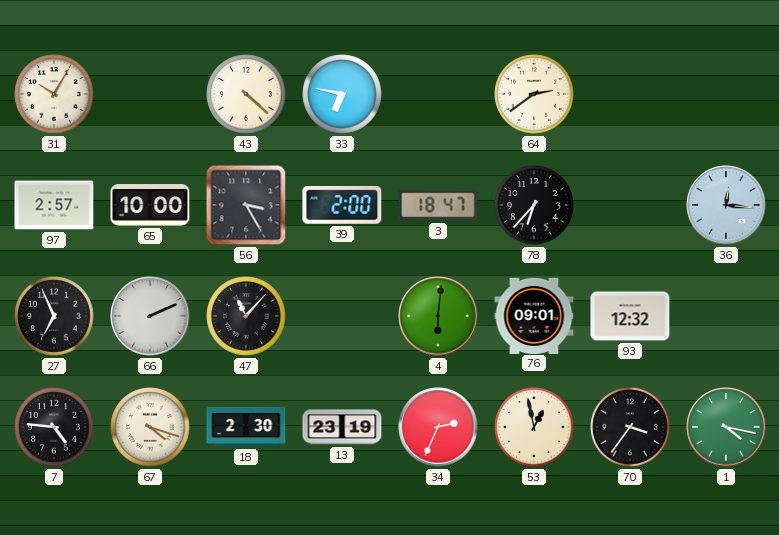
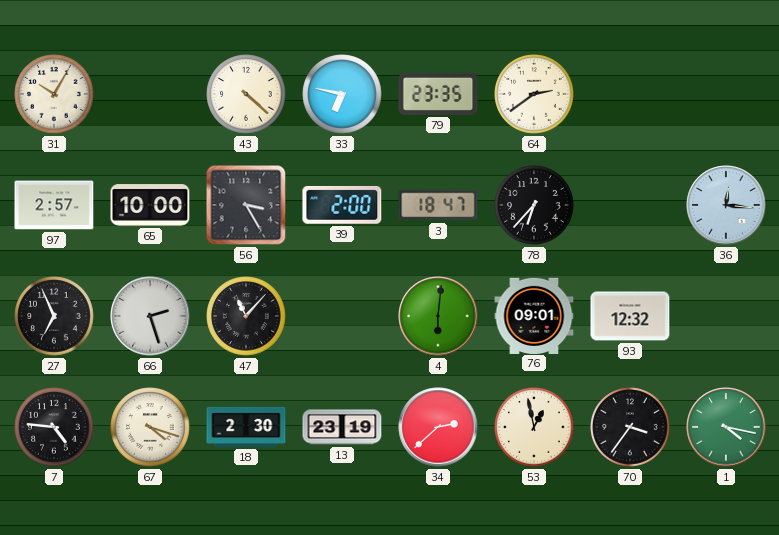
79: none -> 23:35
66: 2:11 -> 2:27
34: 2:34 -> 2:38
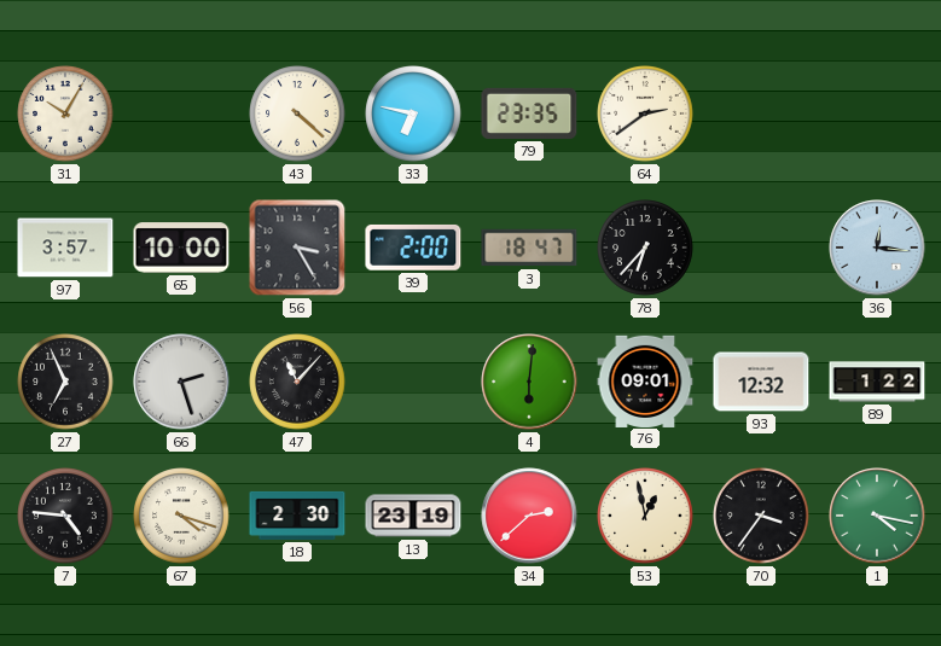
97: 2:57 -> 3:57
89: none -> 1:22
